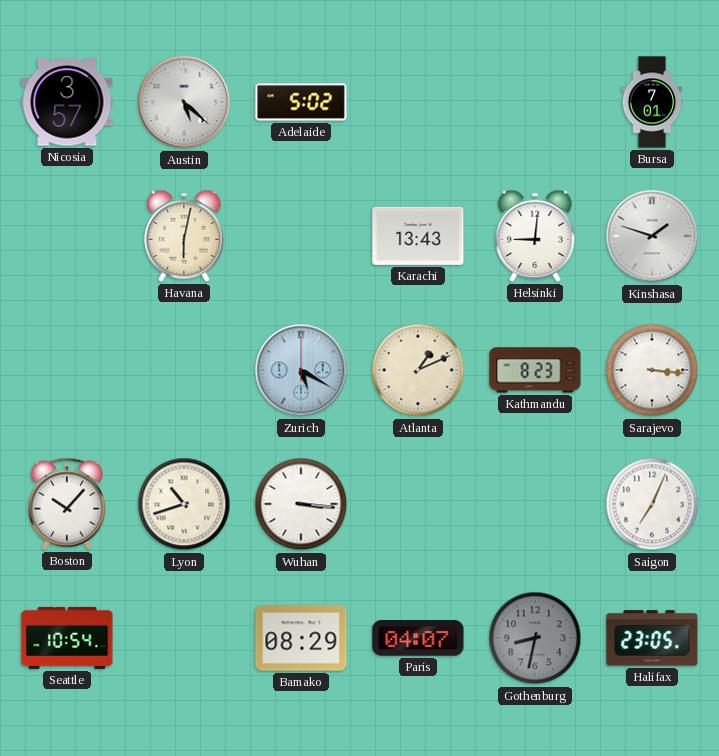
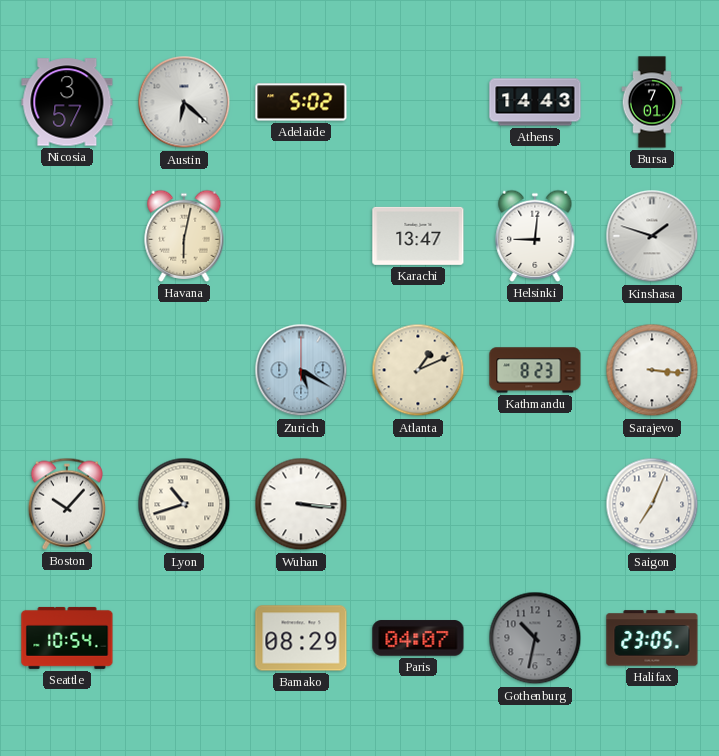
Austin: 5:22 -> 6:22
Athens: none -> 14:43
Karachi: 13:43 -> 13:47
Gothenburg: 8:32 -> 10:32
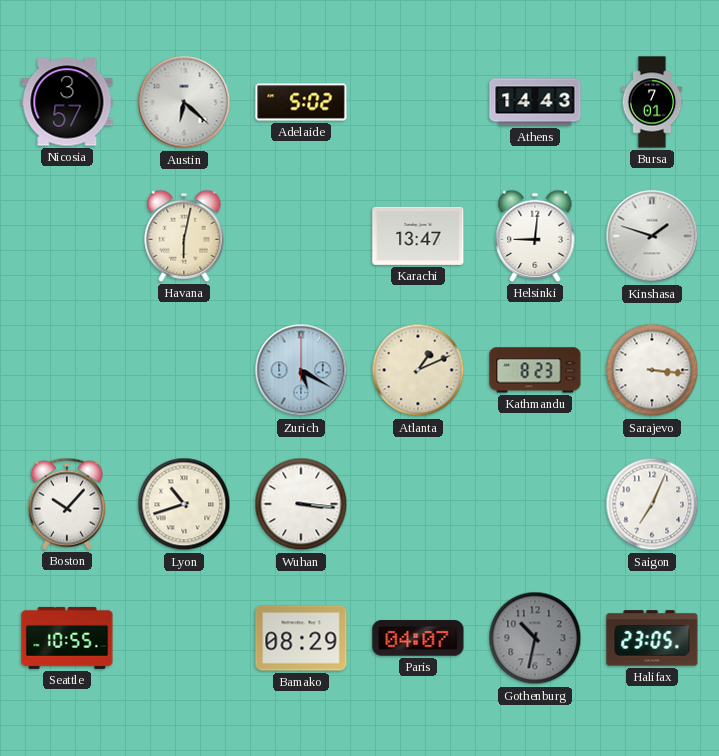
Seattle: 10:54 -> 10:55
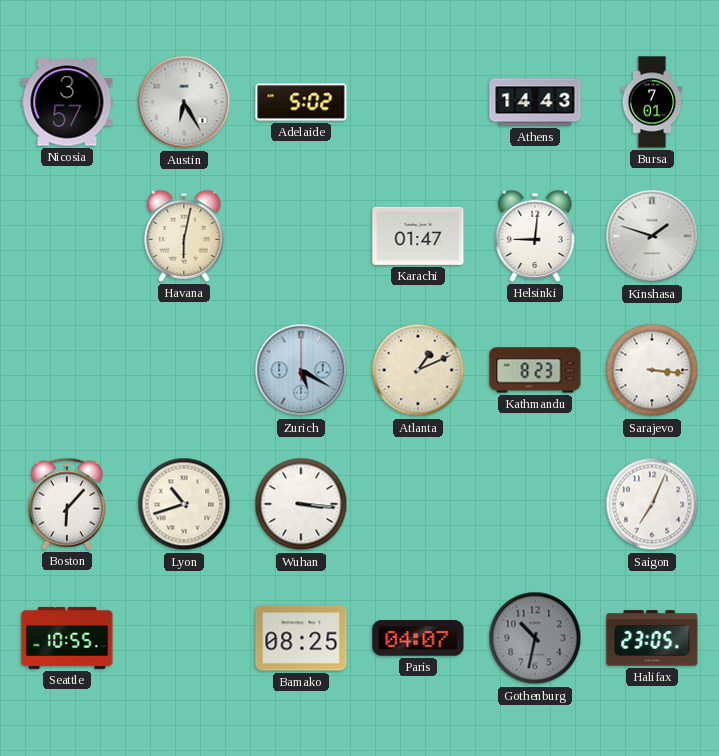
Austin: 6:22 -> 6:25
Karachi: 13:47 -> 01:47
Boston: 10:07 -> 6:07
Bamako: 08:29 -> 08:25
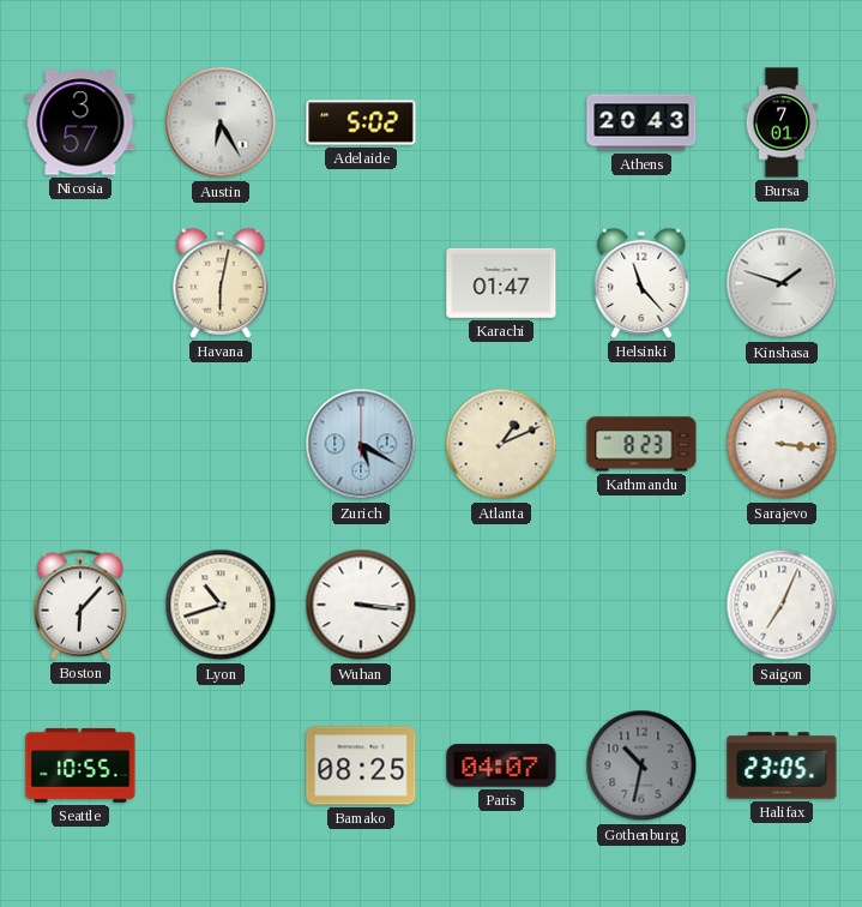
Athens: 14:43 -> 20:43
Helsinki: 9:01 -> 11:23
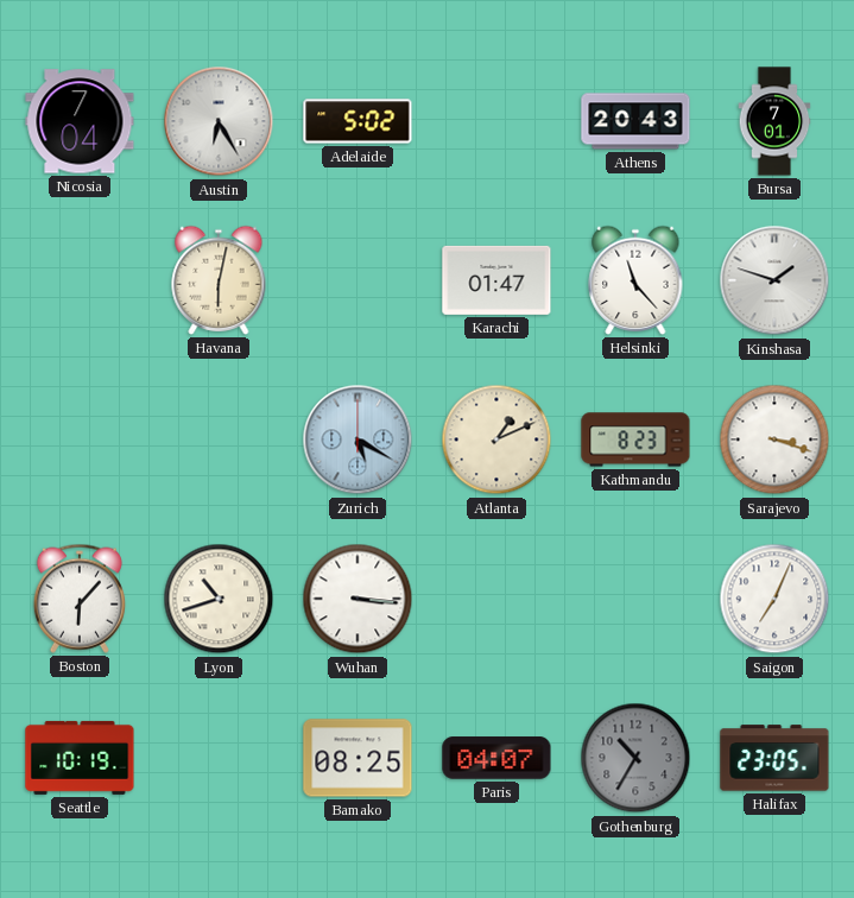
Nicosia: 3:57 -> 7:04
Sarajevo: 3:16 -> 3:18
Seattle: 10:55 -> 10:19
Gothenburg: 10:32 -> 10:35
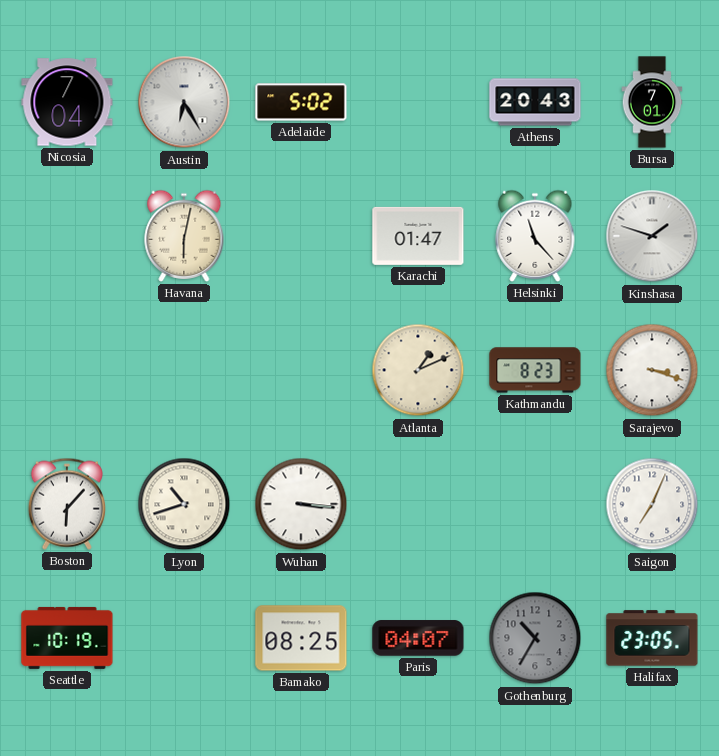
Zurich: 5:20 -> none
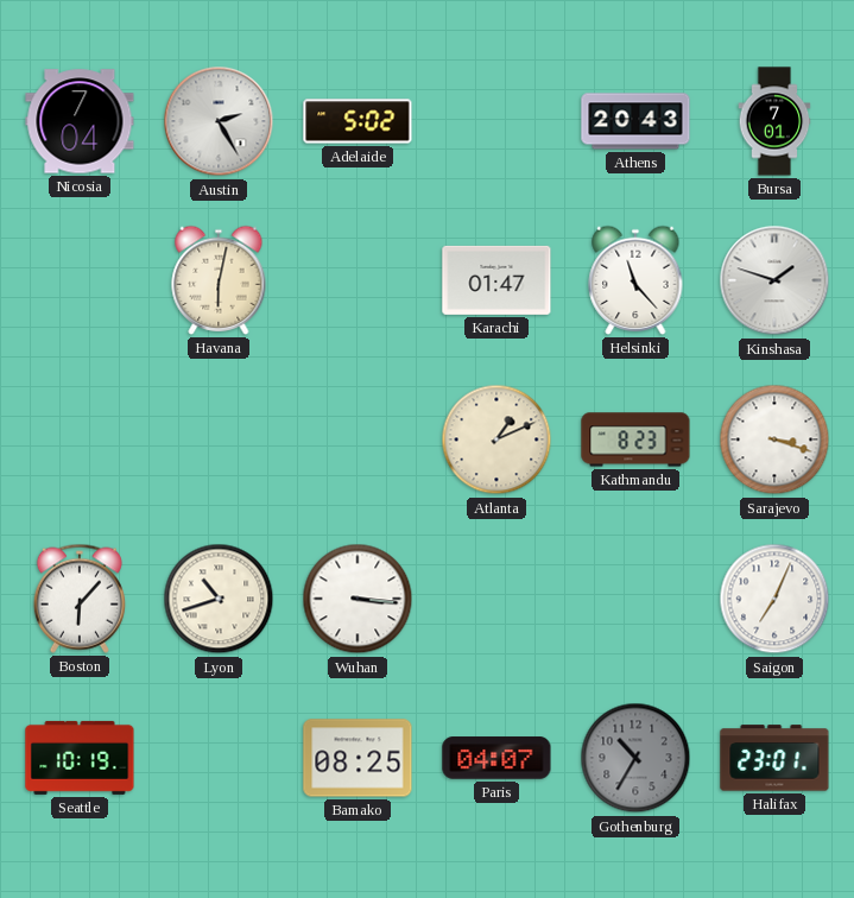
Austin: 6:25 -> 2:25
Halifax: 23:05 -> 23:01
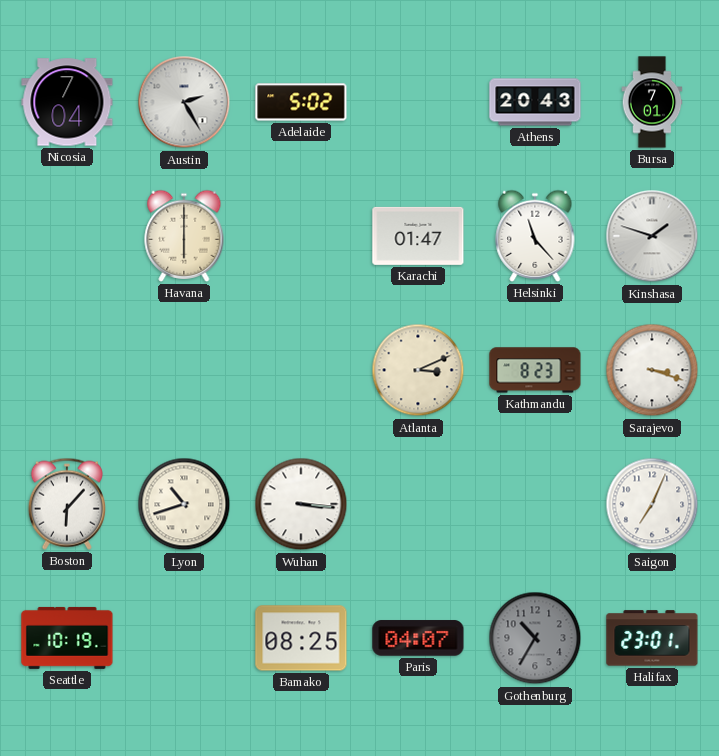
Havana: 6:02 -> 6:00
Atlanta: 1:11 -> 3:11
